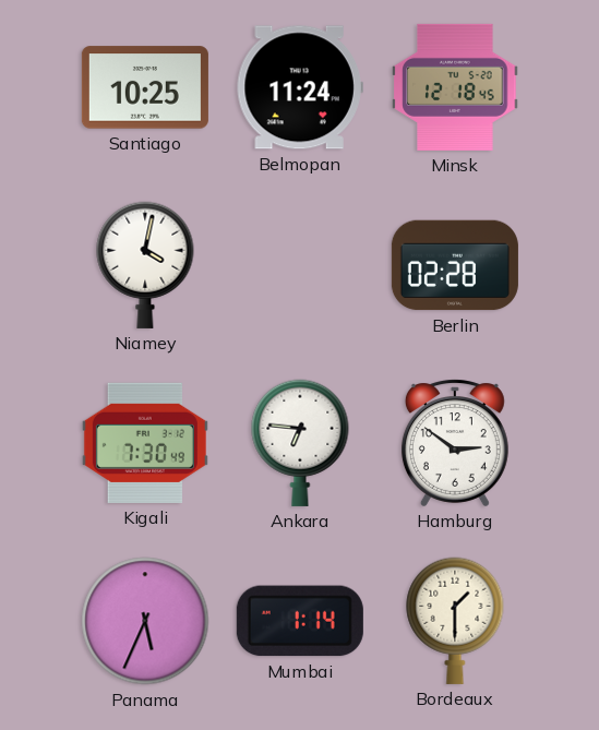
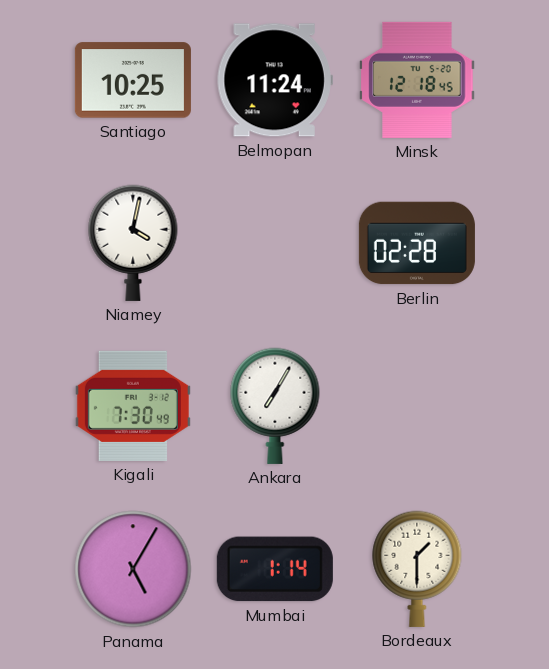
Ankara: 6:46 -> 7:05
Hamburg: 2:51 -> none
Panama: 5:34 -> 5:05
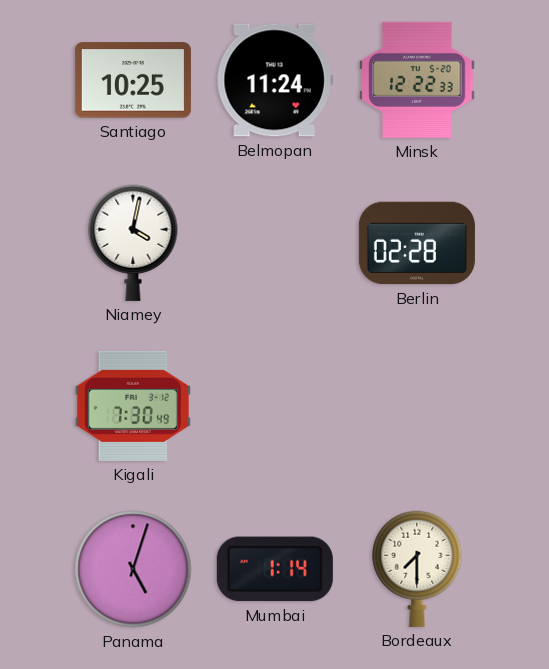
Minsk: 12:18 -> 12:22
Ankara: 7:05 -> none
Panama: 5:05 -> 5:03
Bordeaux: 1:30 -> 7:30
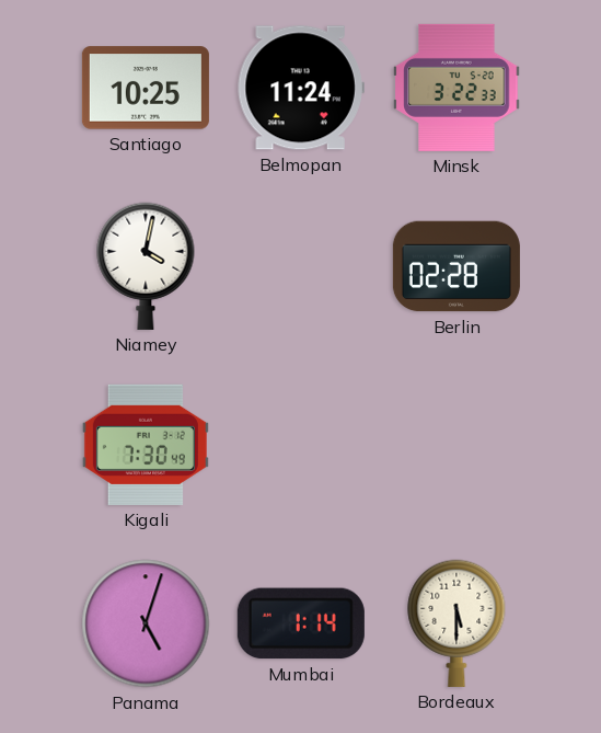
Minsk: 12:22 -> 3:22
Bordeaux: 7:30 -> 5:30
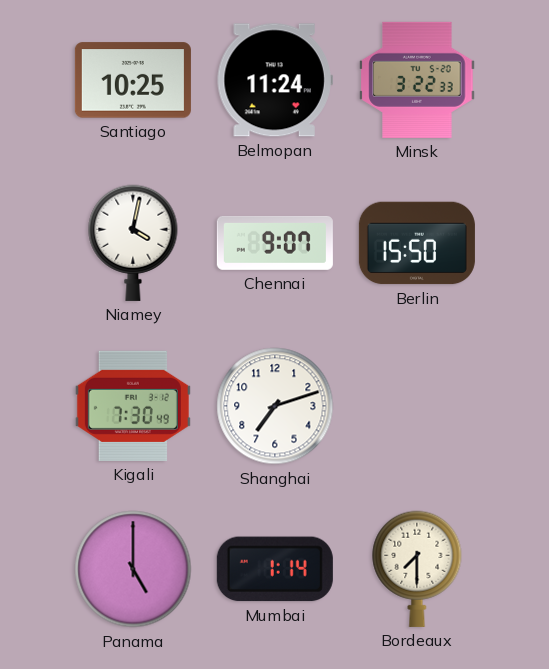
Chennai: none -> 9:07
Berlin: 02:28 -> 15:50
Shanghai: none -> 7:12
Panama: 5:03 -> 5:00
Bordeaux: 5:30 -> 7:30
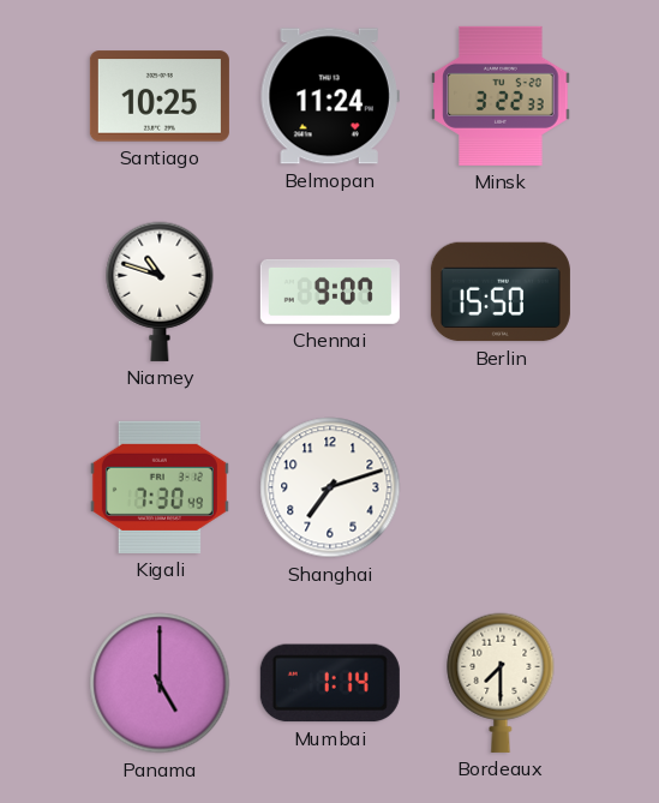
Niamey: 4:02 -> 10:48
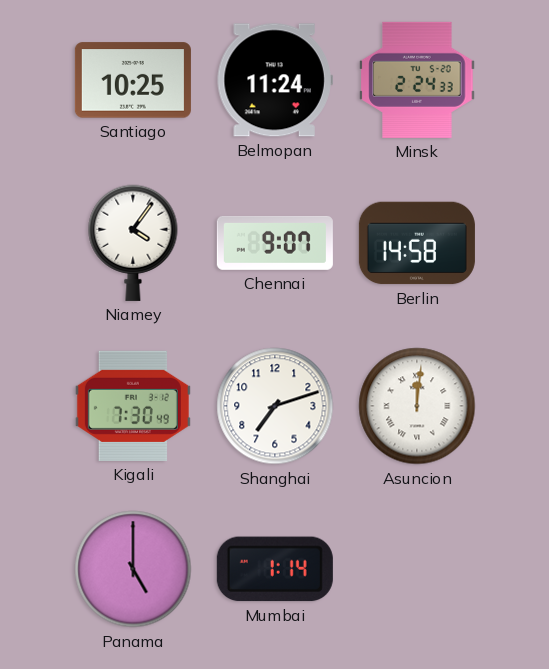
Minsk: 3:22 -> 2:24
Niamey: 10:48 -> 4:06
Berlin: 15:50 -> 14:58
Asuncion: none -> 12:01
Bordeaux: 7:30 -> none
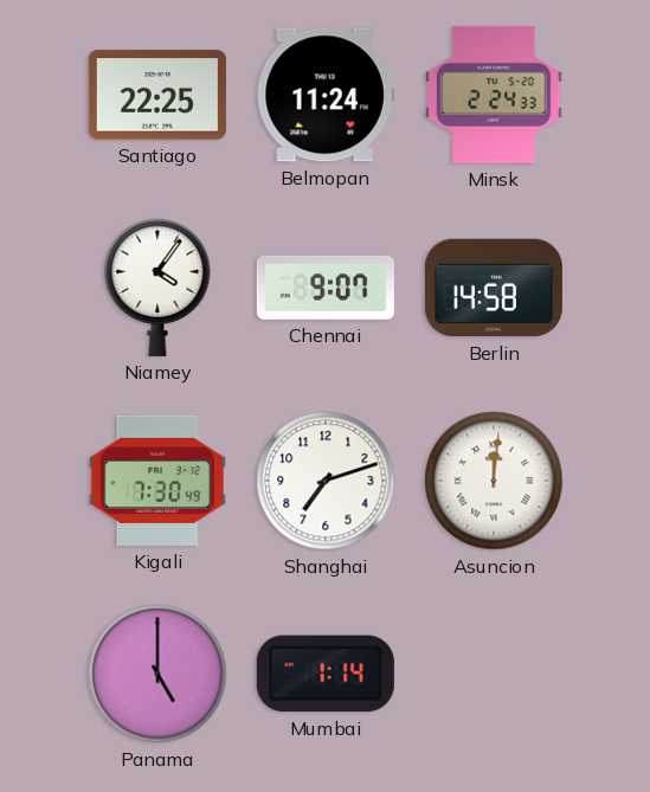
Santiago: 10:25 -> 22:25
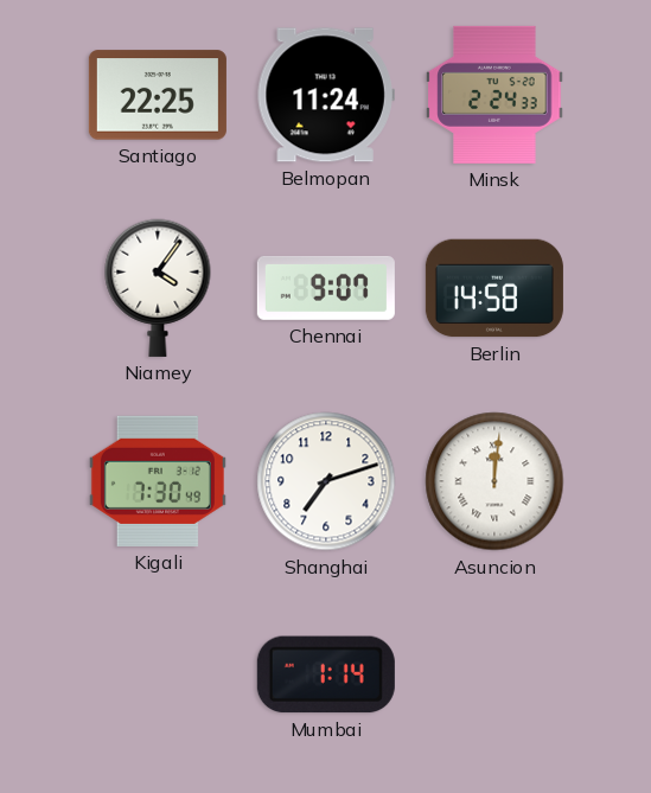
Panama: 5:00 -> none
